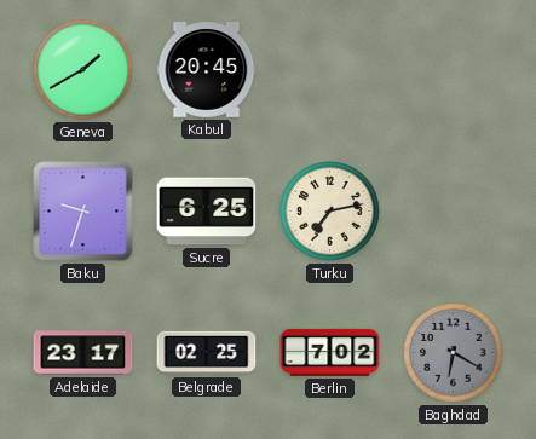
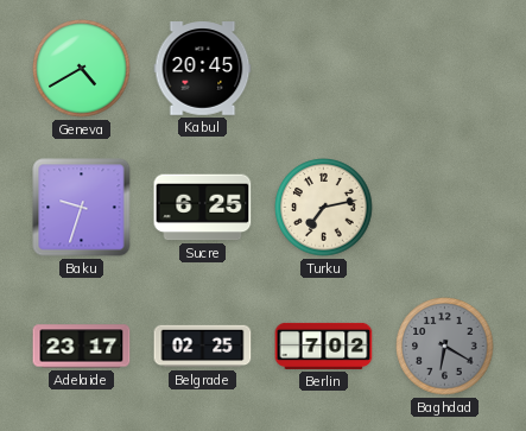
Geneva: 1:40 -> 4:40
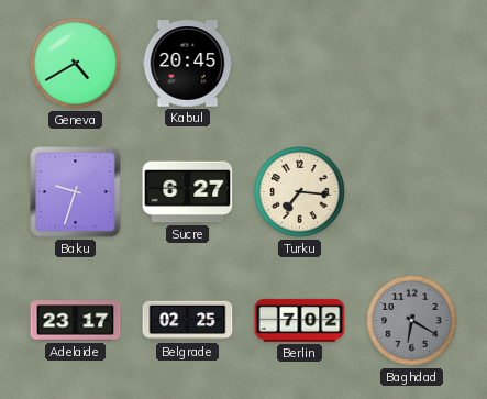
Sucre: 6:25 -> 6:27
Turku: 7:13 -> 7:16
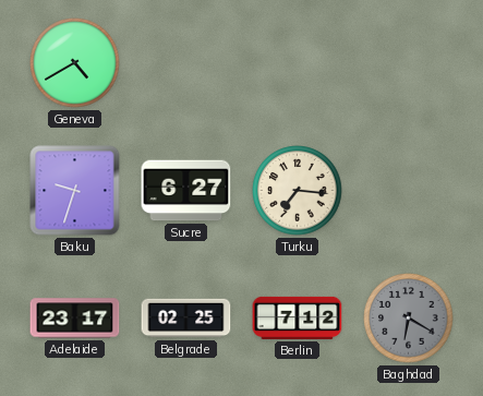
Kabul: 20:45 -> none
Berlin: 7:02 -> 7:12
